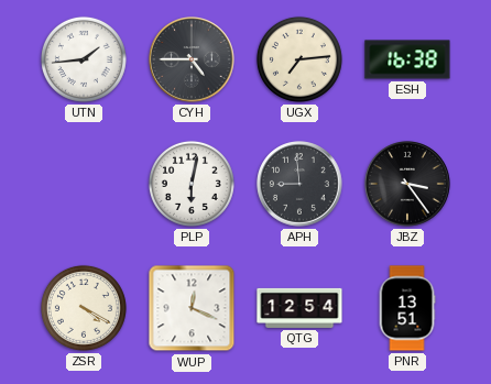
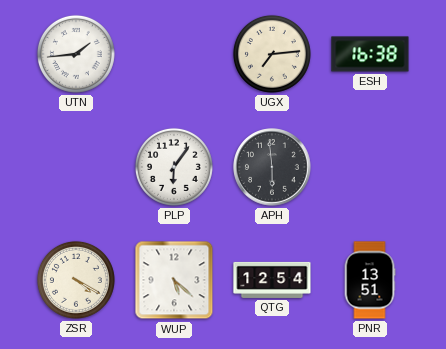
CYH: 4:45 -> none
PLP: 6:02 -> 6:06
APH: 8:59 -> 5:59
JBZ: 3:24 -> none
WUP: 12:19 -> 5:22
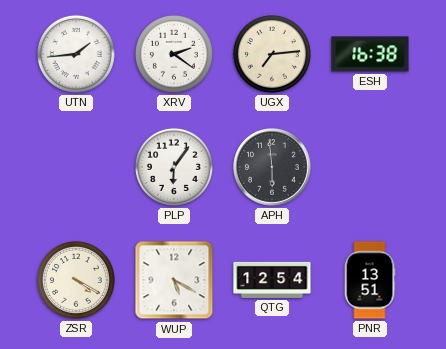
XRV: none -> 2:21
WUP: 5:22 -> 5:20
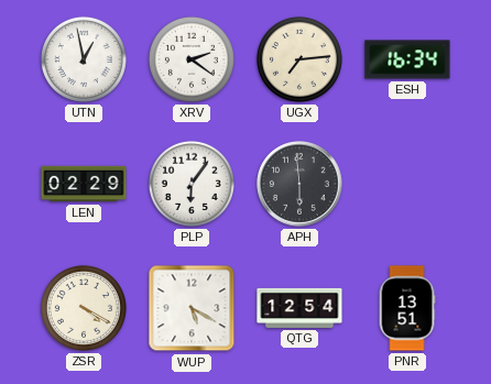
UTN: 1:44 -> 12:58
ESH: 16:38 -> 16:34
LEN: none -> 02:29
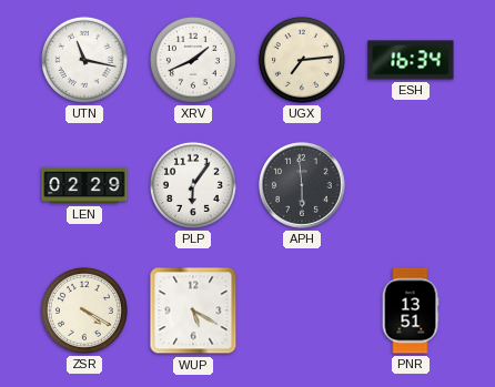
UTN: 12:58 -> 11:17
XRV: 2:21 -> 1:41
QTG: 12:54 -> none
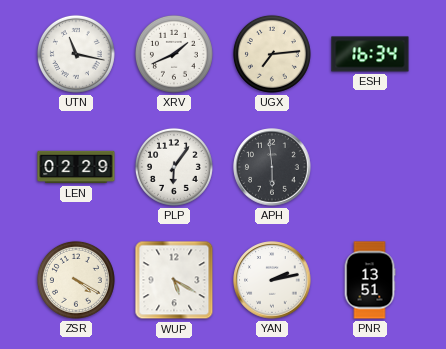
YAN: none -> 2:13
